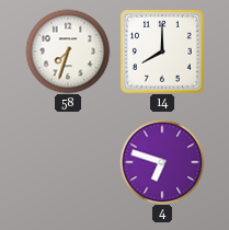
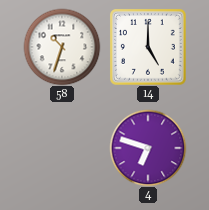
58: 7:33 -> 10:33
14: 8:00 -> 5:00
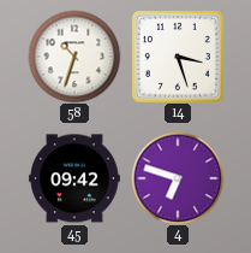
14: 5:00 -> 3:27
45: none -> 09:42
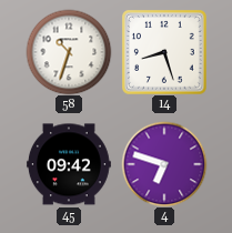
14: 3:27 -> 8:27
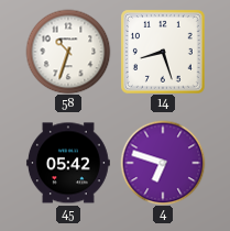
45: 09:42 -> 05:42
